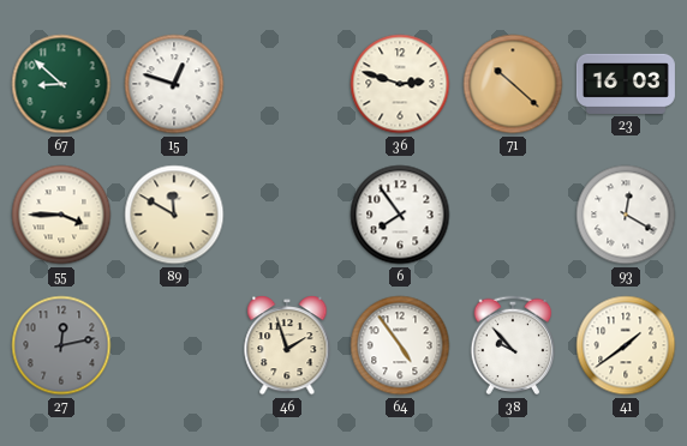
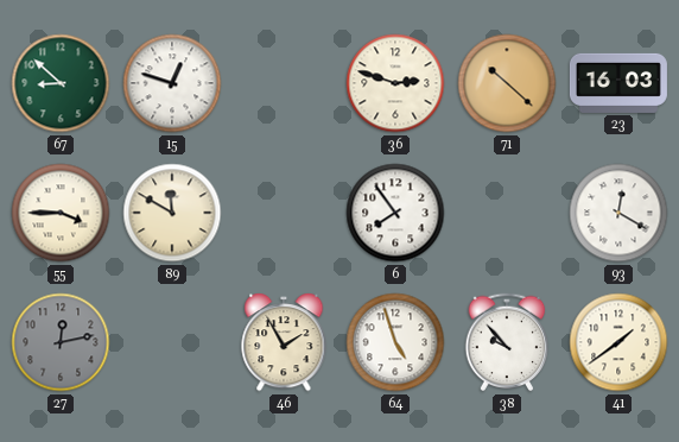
46: 1:57 -> 1:55
64: 4:54 -> 4:57
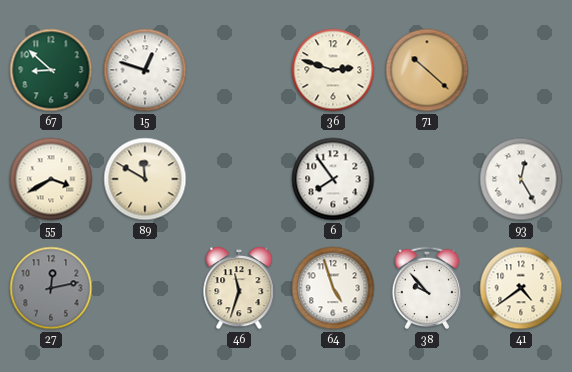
23: 16:03 -> none
55: 3:45 -> 3:40
93: 12:20 -> 12:25
46: 1:55 -> 11:33
41: 1:39 -> 4:39
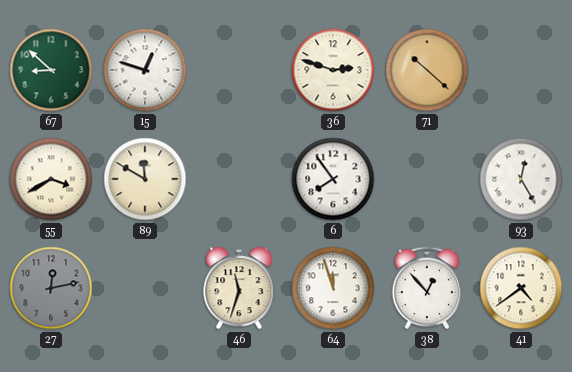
64: 4:57 -> 11:57
38: 9:53 -> 12:53
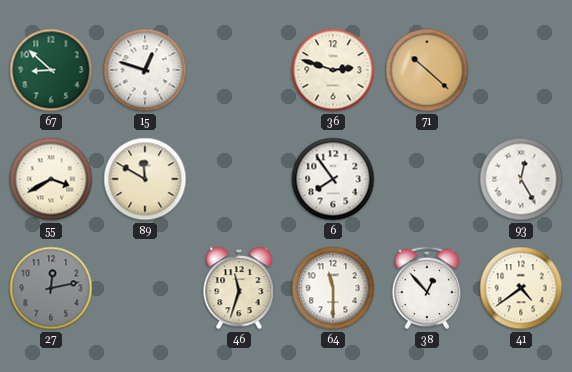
64: 11:57 -> 11:30
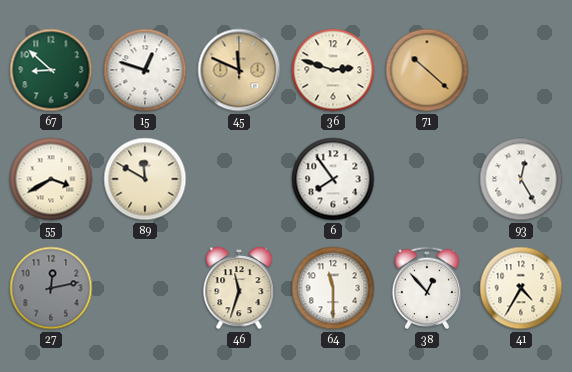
45: none -> 11:49
41: 4:39 -> 4:35
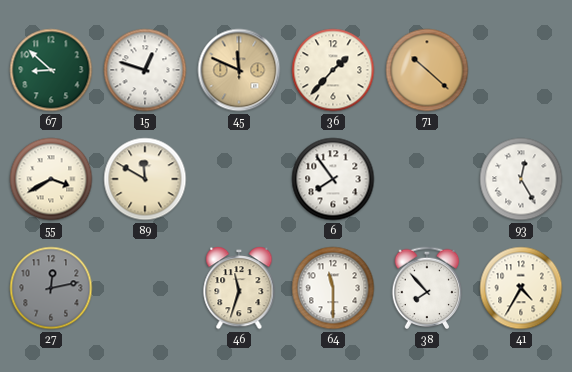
36: 2:48 -> 1:37
38: 12:53 -> 7:53
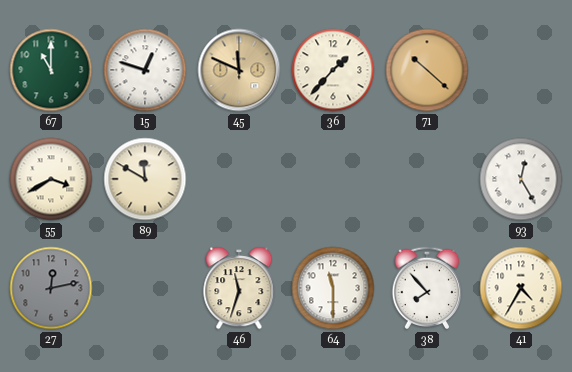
67: 8:52 -> 11:00
6: 7:54 -> none
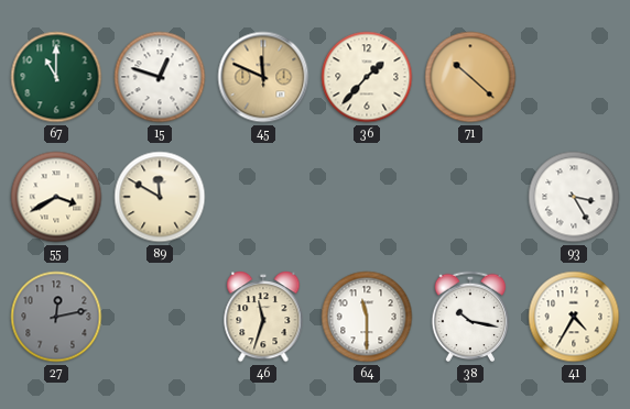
93: 12:25 -> 3:25
38: 7:53 -> 10:17
